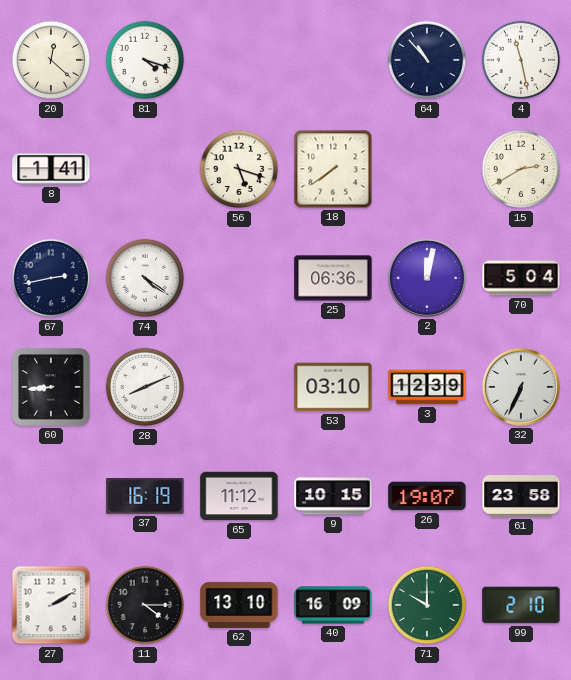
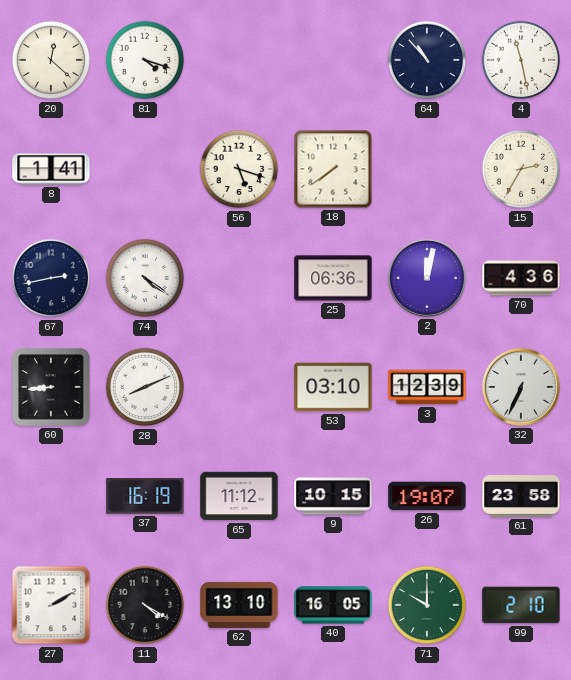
15: 2:40 -> 2:35
70: 5:04 -> 4:36
11: 4:15 -> 4:20
40: 16:09 -> 16:05
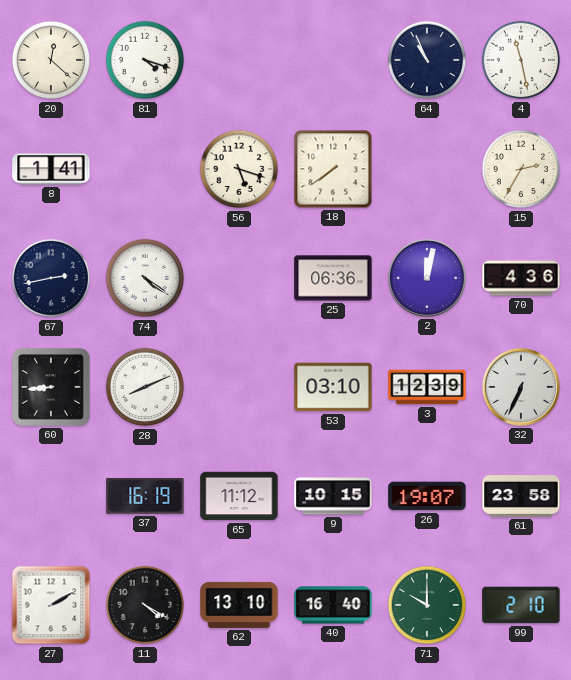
64: 10:53 -> 10:56
40: 16:05 -> 16:40
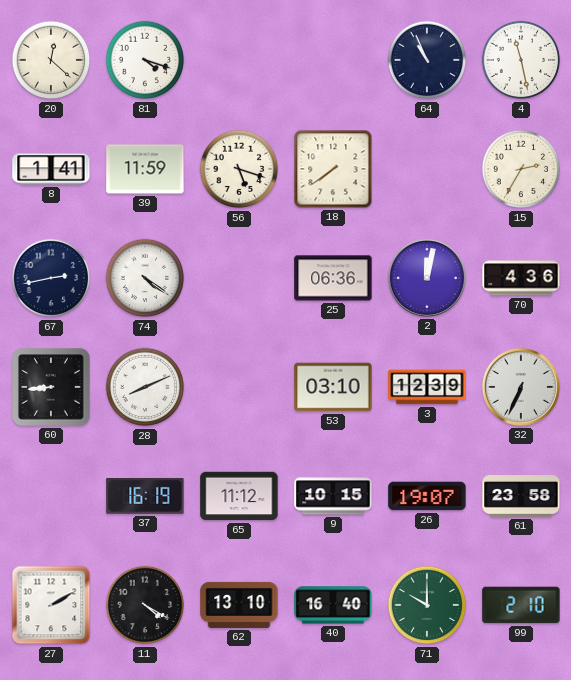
39: none -> 11:59
